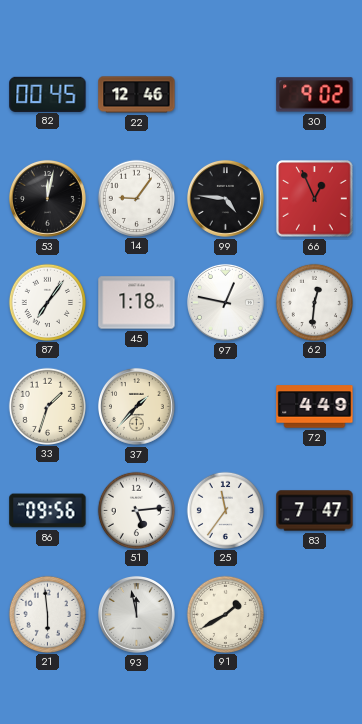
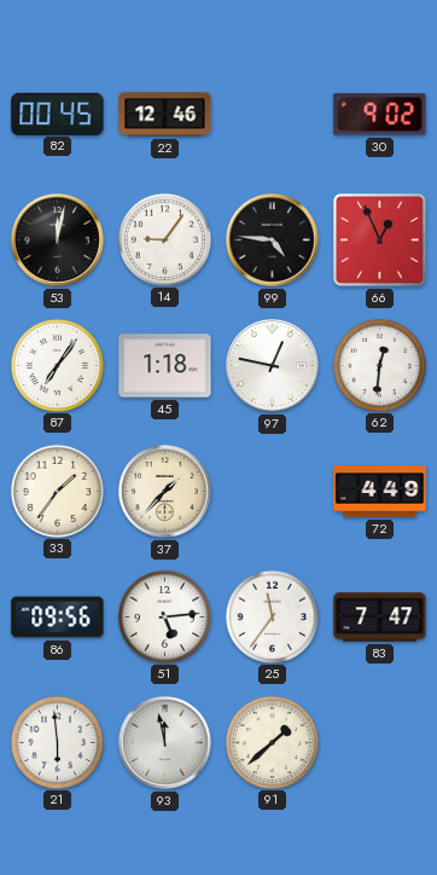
33: 1:33 -> 1:36
91: 1:40 -> 1:38
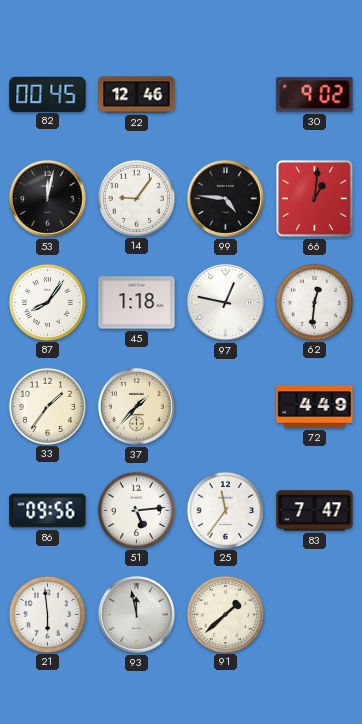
66: 12:56 -> 1:01
87: 7:06 -> 8:06
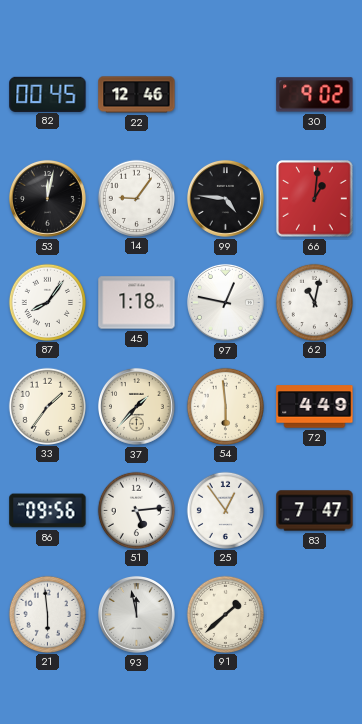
62: 12:31 -> 11:02
54: none -> 5:59
25: 11:36 -> 12:54
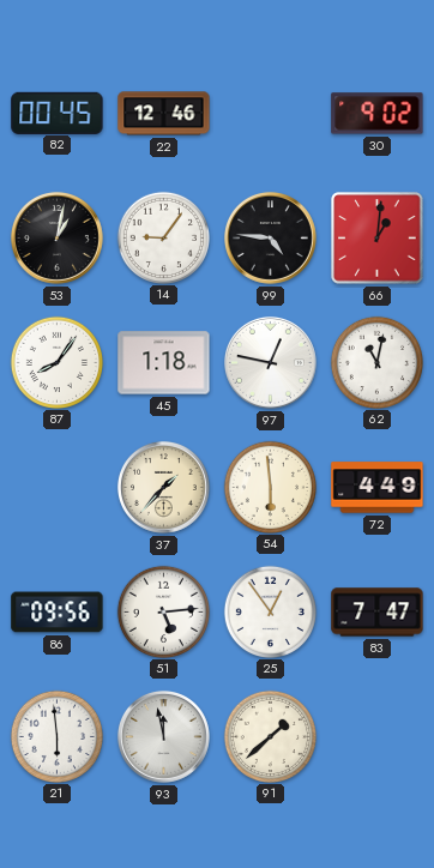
53: 12:02 -> 1:02
33: 1:36 -> none
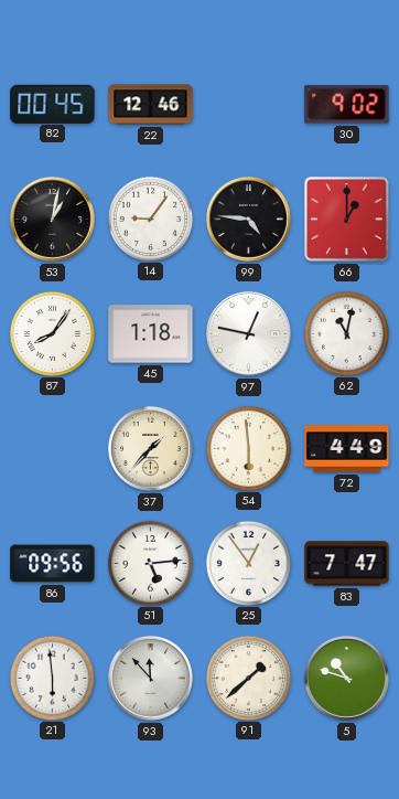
66: 1:01 -> 1:00
93: 11:58 -> 11:53
5: none -> 10:48
